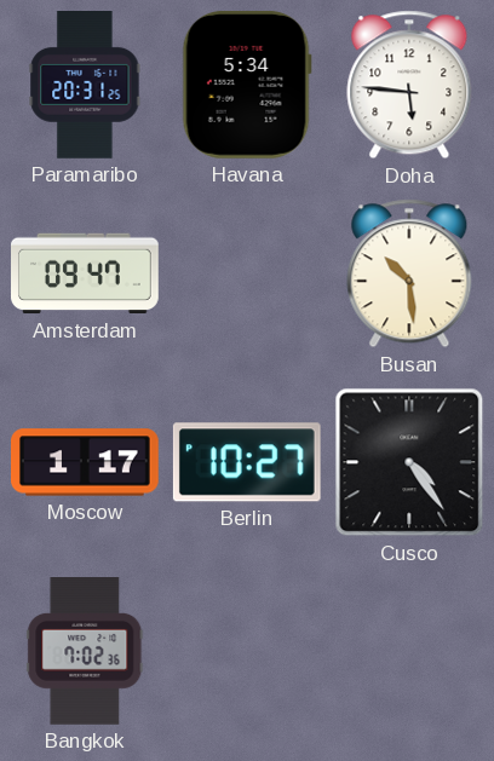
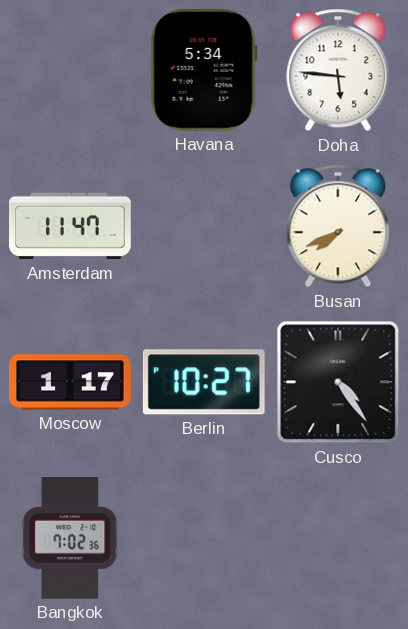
Paramaribo: 20:31 -> none
Amsterdam: 09:47 -> 11:47
Busan: 10:29 -> 7:41
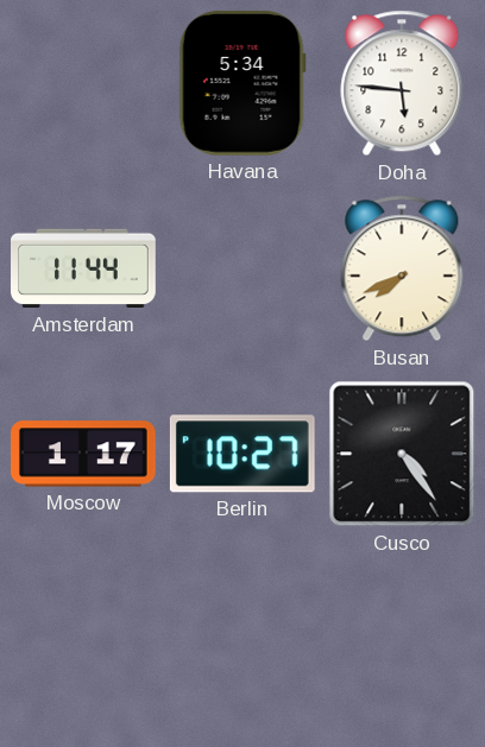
Amsterdam: 11:47 -> 11:44
Bangkok: 7:02 -> none
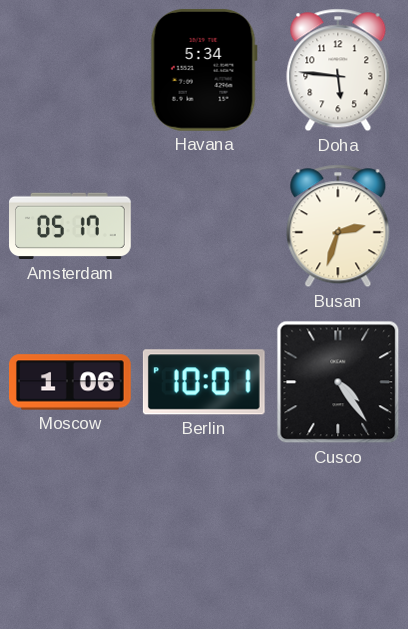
Amsterdam: 11:44 -> 05:17
Busan: 7:41 -> 2:33
Moscow: 1:17 -> 1:06
Berlin: 10:27 -> 10:01
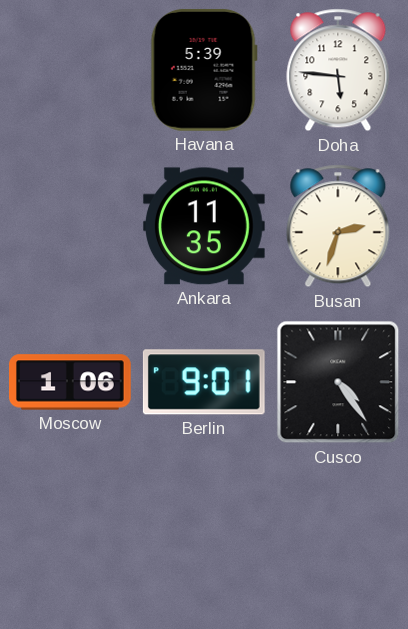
Havana: 5:34 -> 5:39
Amsterdam: 05:17 -> none
Ankara: none -> 11:35
Berlin: 10:01 -> 9:01
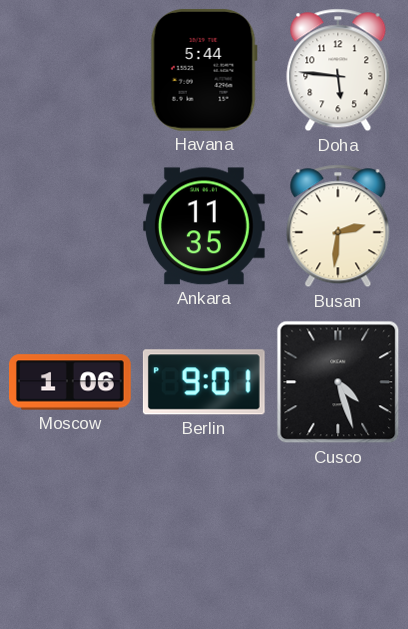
Havana: 5:39 -> 5:44
Busan: 2:33 -> 2:31
Cusco: 4:24 -> 4:27
